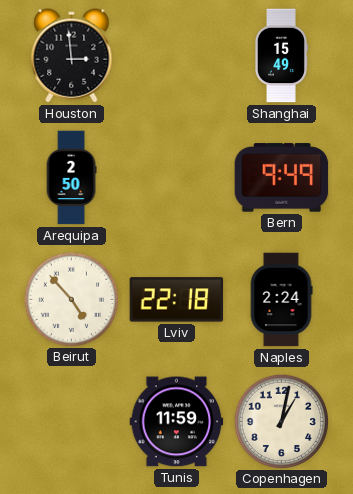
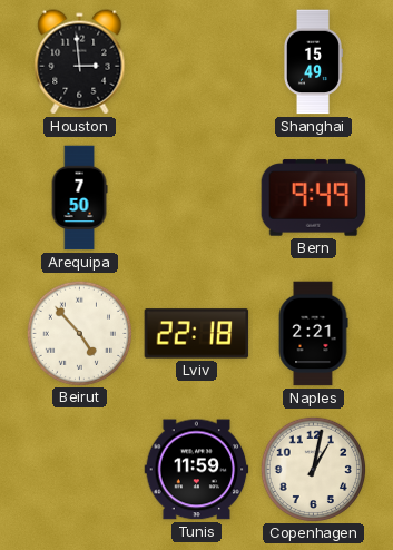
Arequipa: 2:50 -> 7:50
Naples: 2:24 -> 2:21
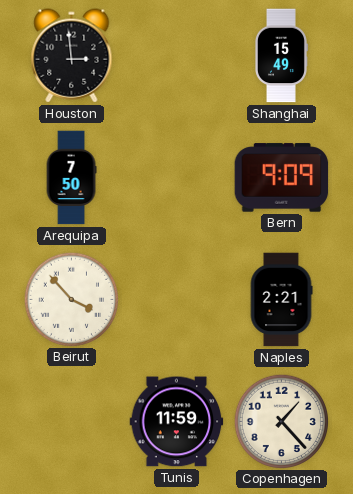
Bern: 9:49 -> 9:09
Beirut: 4:53 -> 3:53
Lviv: 22:18 -> none
Copenhagen: 1:02 -> 1:23
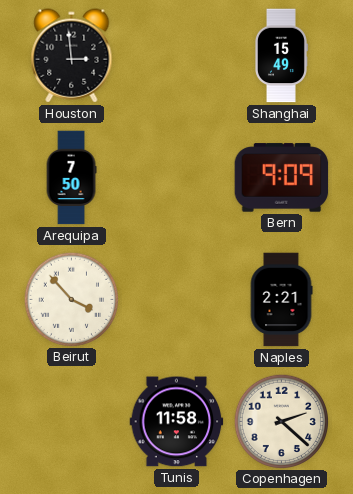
Tunis: 11:59 -> 11:58
Copenhagen: 1:23 -> 2:22
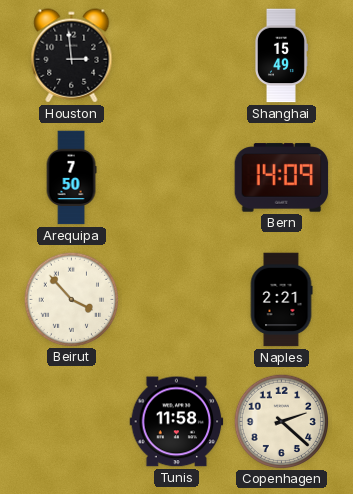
Bern: 9:09 -> 14:09
